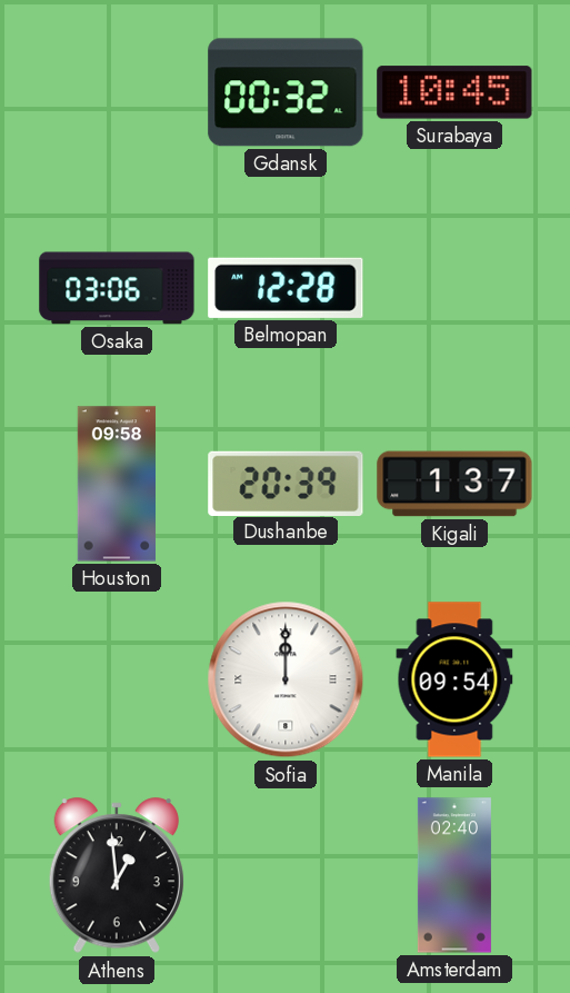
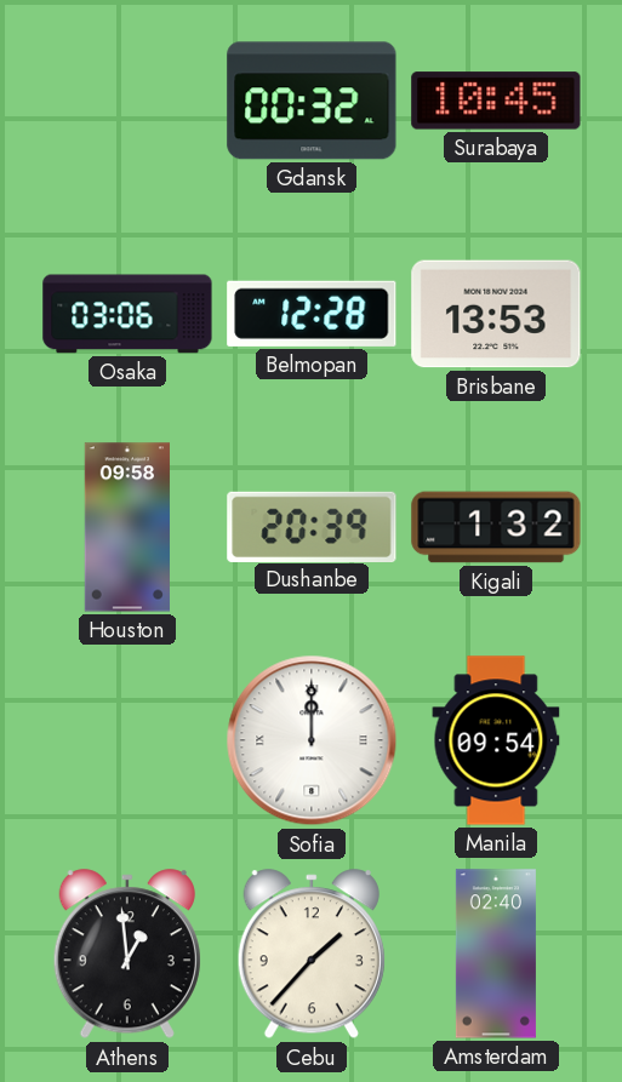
Brisbane: none -> 13:53
Kigali: 1:37 -> 1:32
Cebu: none -> 1:37
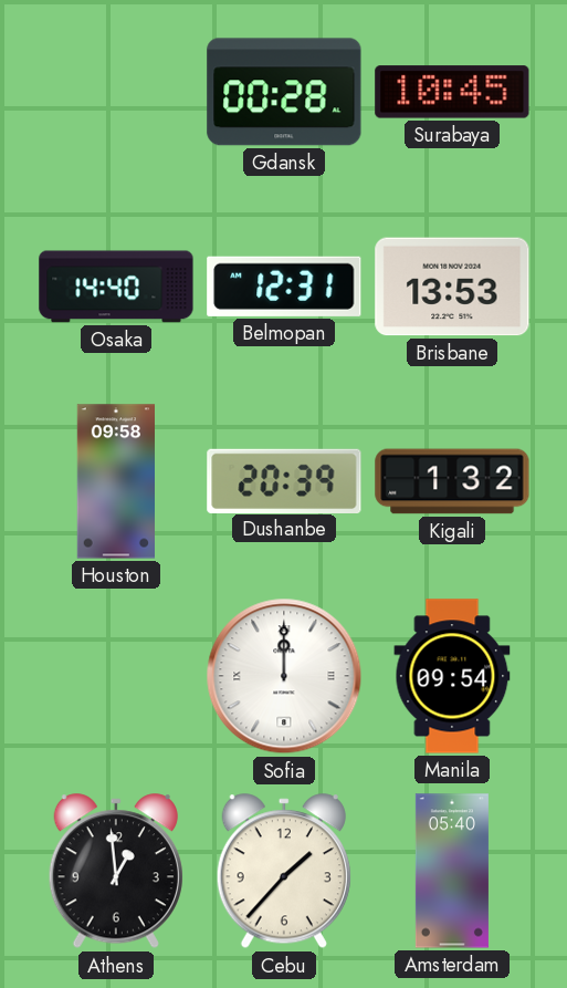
Gdansk: 00:32 -> 00:28
Osaka: 03:06 -> 14:40
Belmopan: 12:28 -> 12:31
Amsterdam: 02:40 -> 05:40
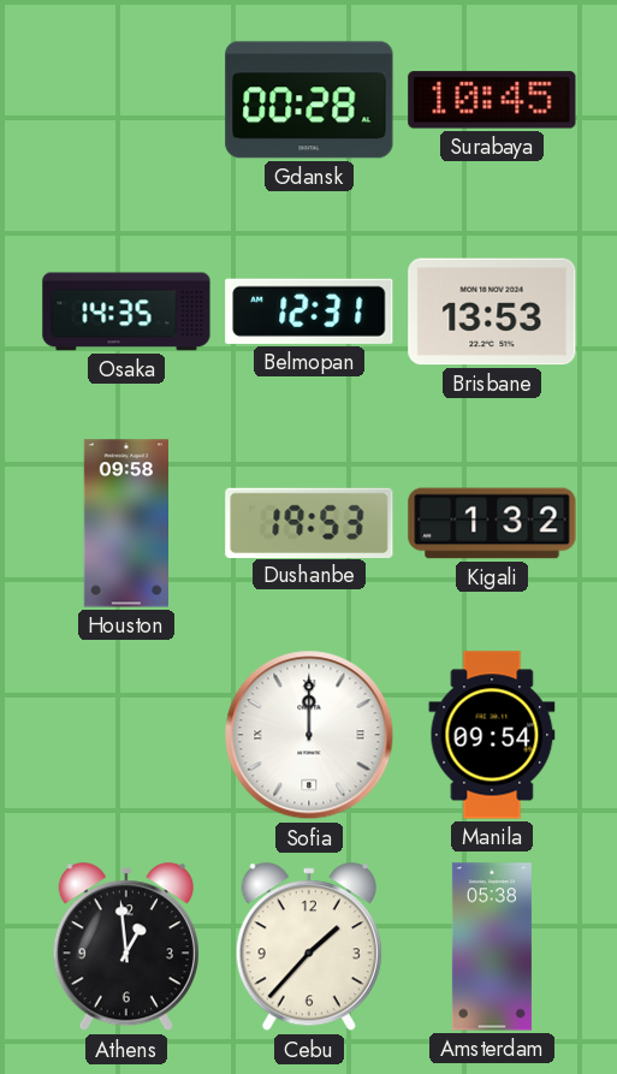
Osaka: 14:40 -> 14:35
Dushanbe: 20:39 -> 19:53
Amsterdam: 05:40 -> 05:38
